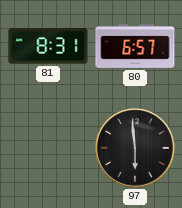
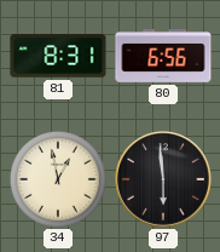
80: 6:57 -> 6:56
34: none -> 12:58
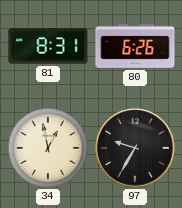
80: 6:56 -> 6:26
97: 5:59 -> 9:35
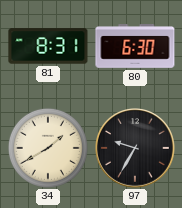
80: 6:26 -> 6:30
34: 12:58 -> 1:40
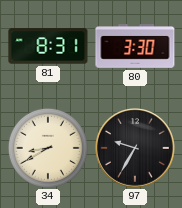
80: 6:30 -> 3:30
34: 1:40 -> 8:40
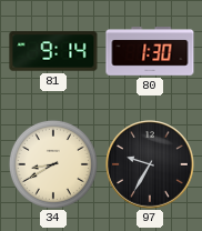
81: 8:31 -> 9:14
80: 3:30 -> 1:30
